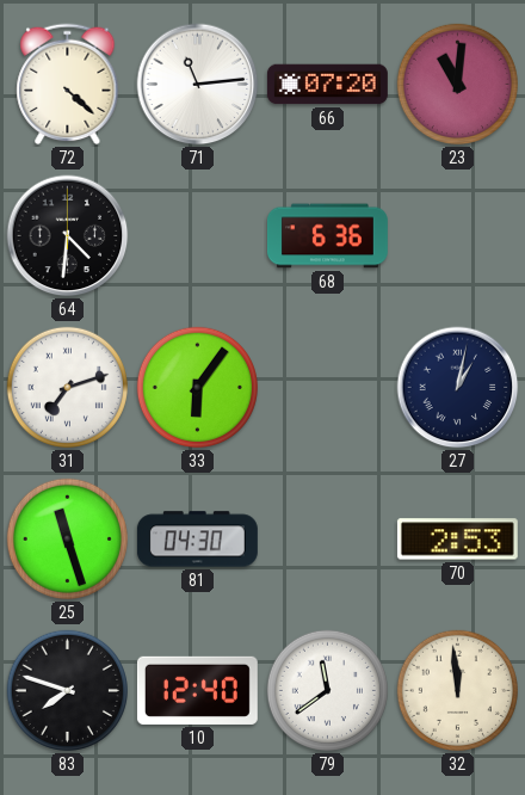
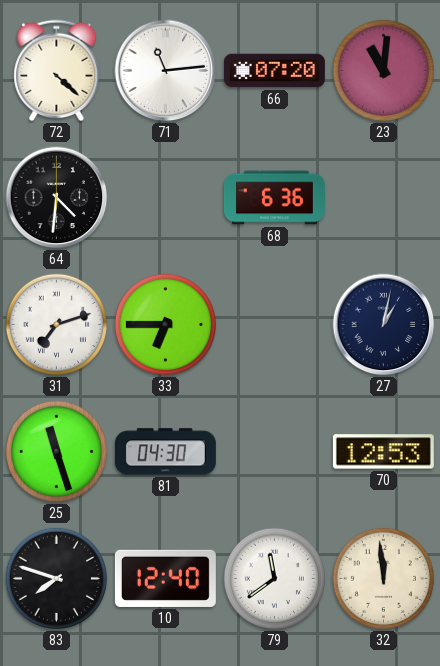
33: 6:06 -> 6:45
70: 2:53 -> 12:53
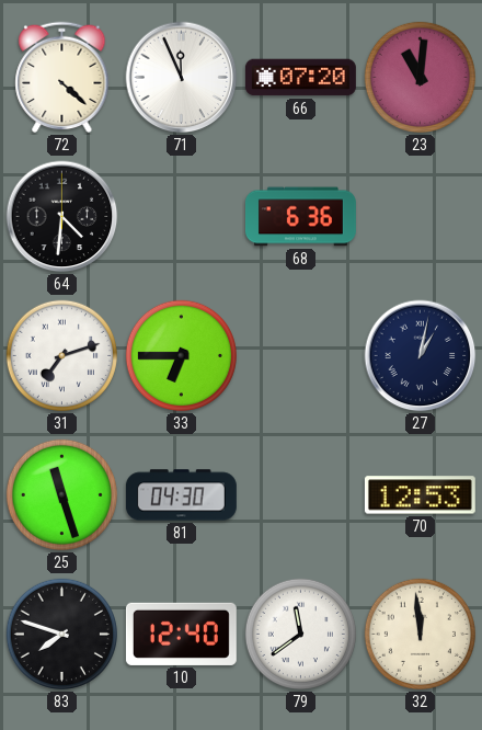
71: 11:14 -> 11:56
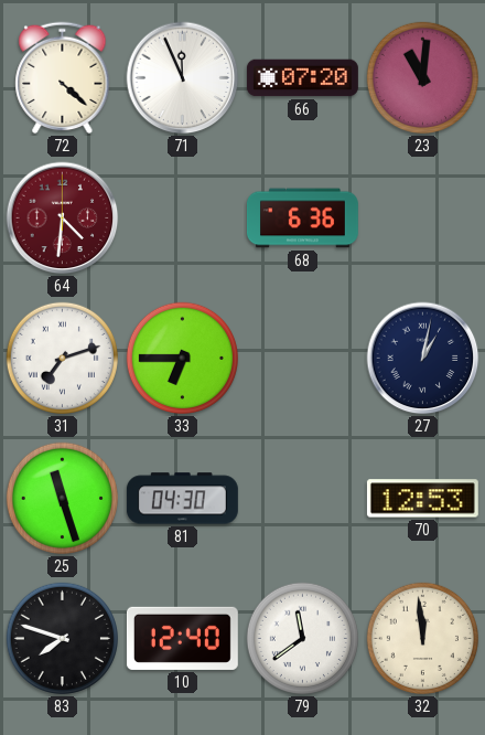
64 dial: black -> burgundy
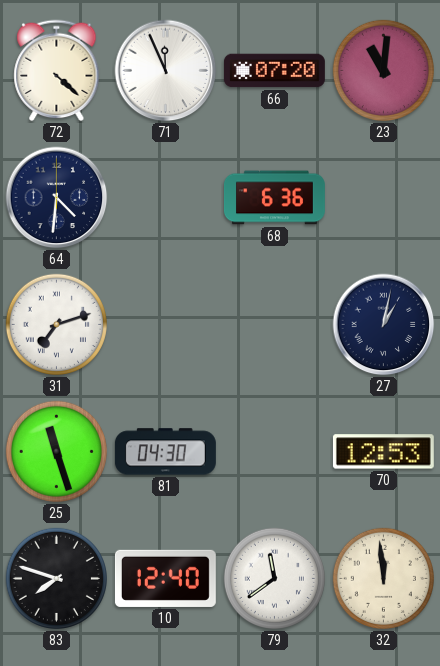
64 dial: burgundy -> navy
33: 6:45 -> none
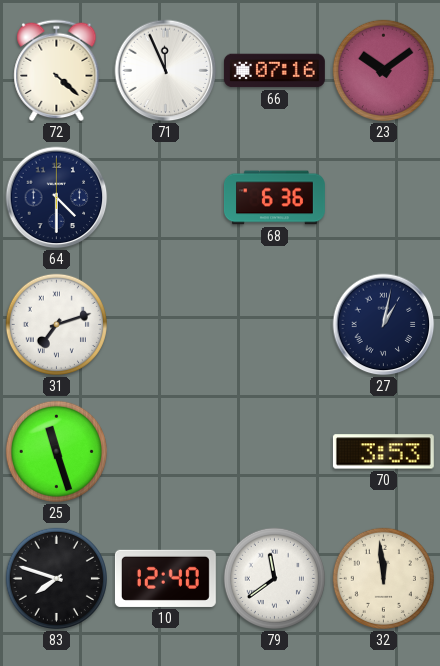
66: 07:20 -> 07:16
23: 11:01 -> 10:09
64: 4:31 -> 4:30
81: 04:30 -> none
70: 12:53 -> 3:53
